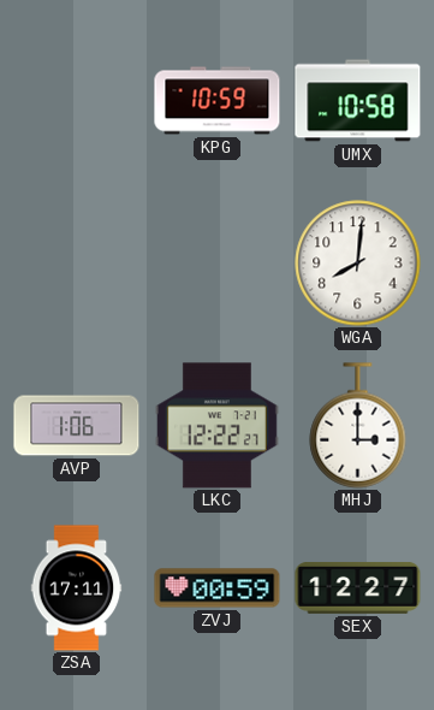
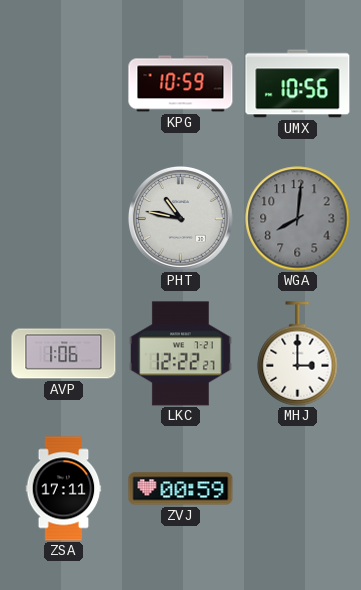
UMX: 10:58 -> 10:56
PHT: none -> 10:47
WGA dial: white -> grey
SEX: 12:27 -> none
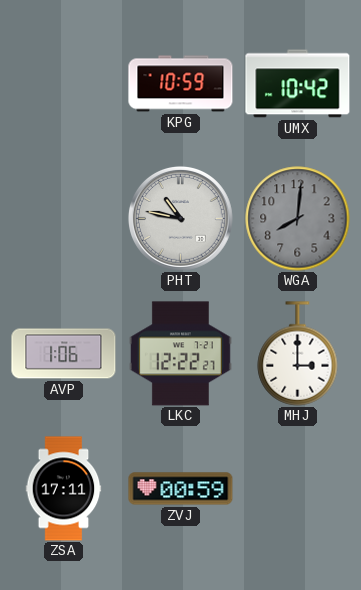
UMX: 10:56 -> 10:42
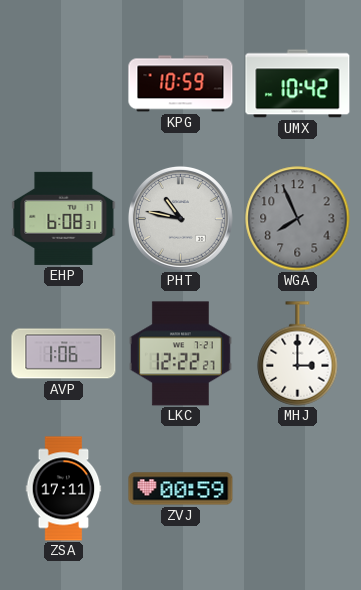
EHP: none -> 6:08
WGA: 8:01 -> 7:56
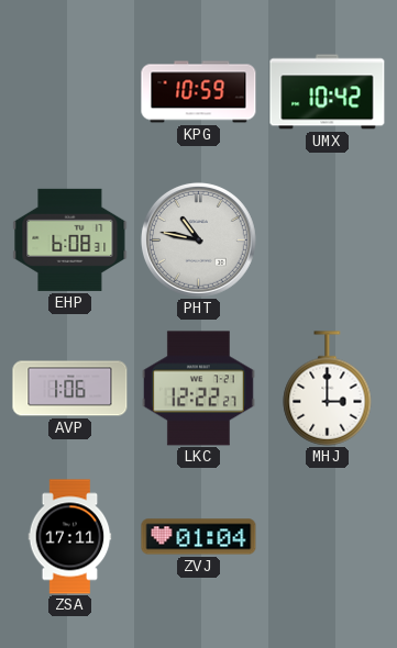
WGA: 7:56 -> none
ZVJ: 00:59 -> 01:04
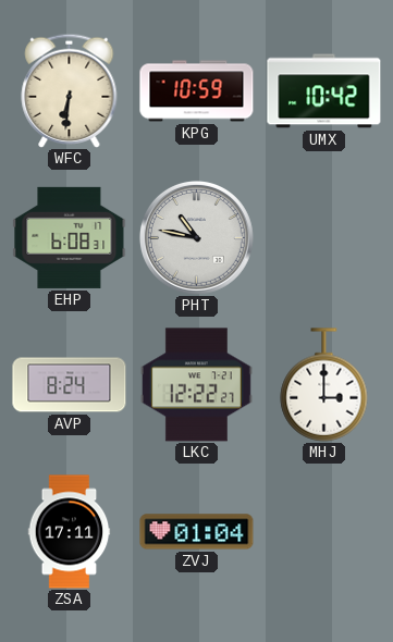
WFC: none -> 6:31
AVP: 1:06 -> 8:24
